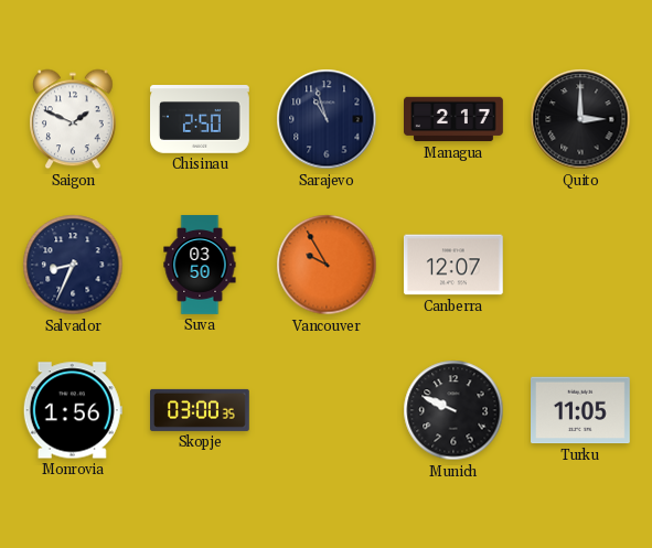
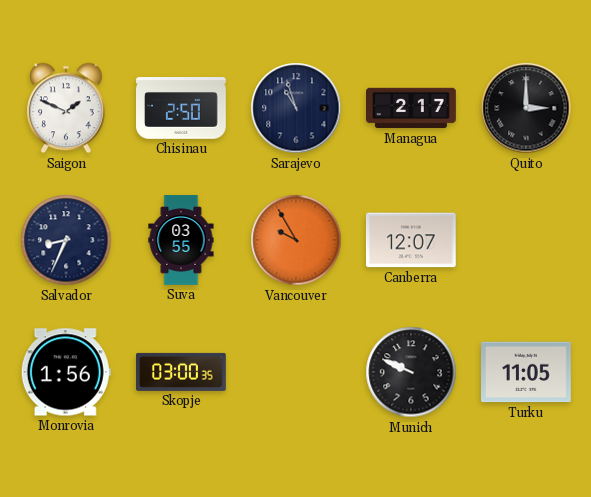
Suva: 03:50 -> 03:55
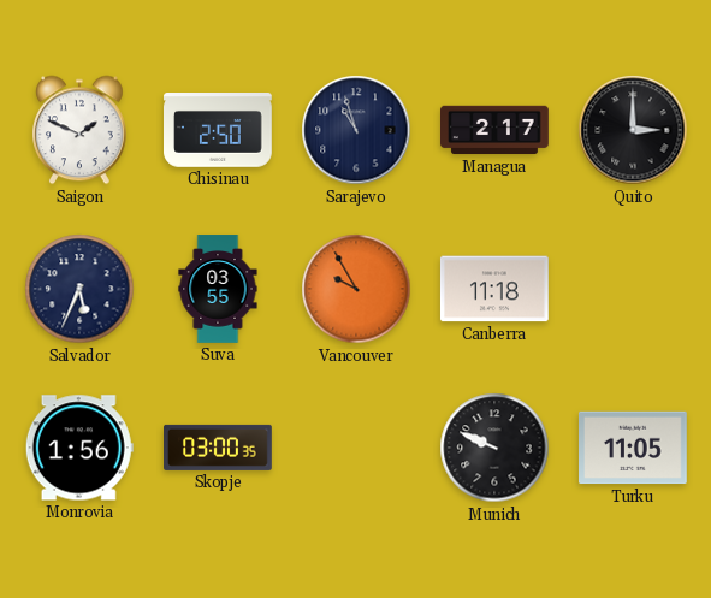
Salvador: 8:34 -> 5:34
Canberra: 12:07 -> 11:18
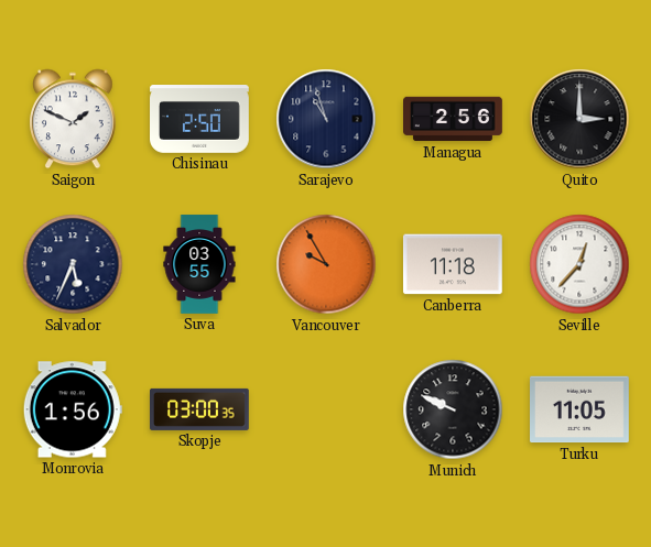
Managua: 2:17 -> 2:56
Seville: none -> 12:37
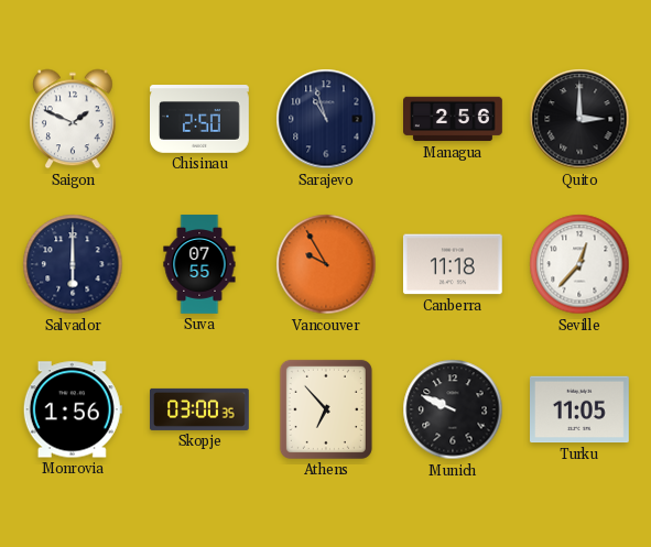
Salvador: 5:34 -> 6:00
Suva: 03:55 -> 07:55
Athens: none -> 6:53
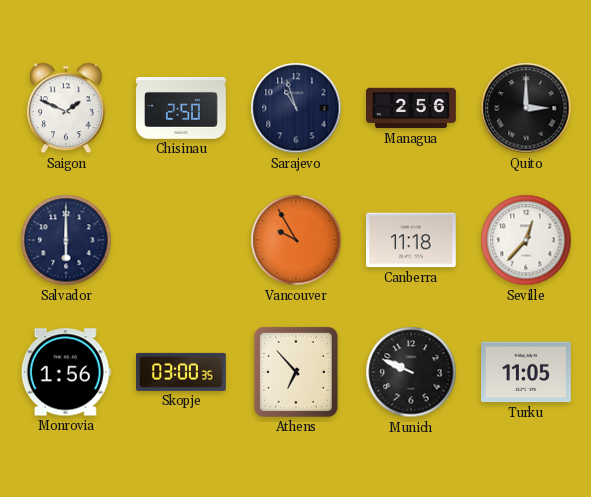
Suva: 07:55 -> none
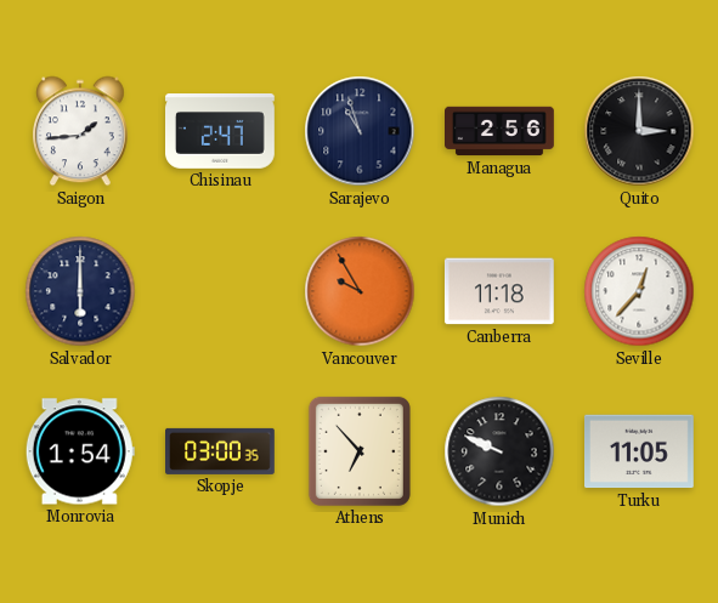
Saigon: 1:49 -> 1:44
Chisinau: 2:50 -> 2:47
Monrovia: 1:56 -> 1:54
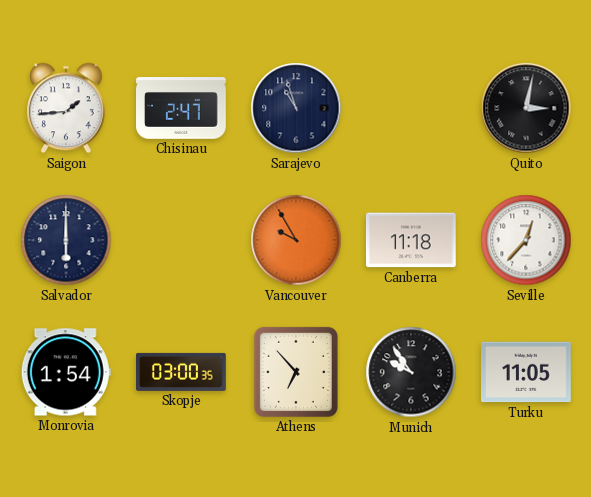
Managua: 2:56 -> none
Quito: 3:00 -> 3:02
Munich: 9:49 -> 9:54
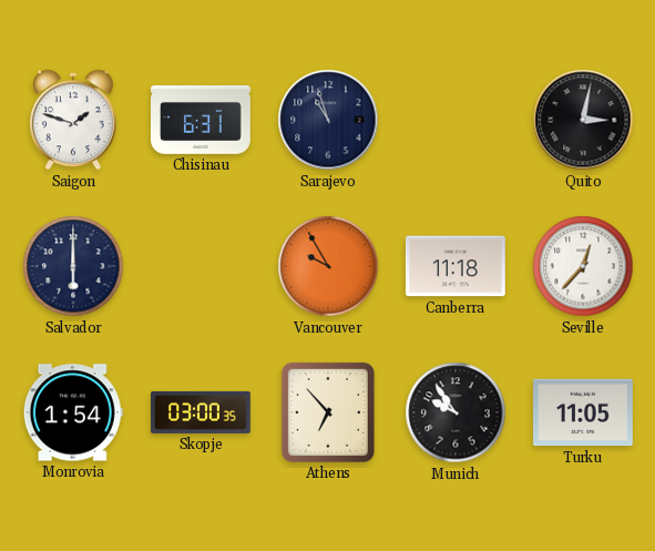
Saigon: 1:44 -> 1:48
Chisinau: 2:47 -> 6:31
